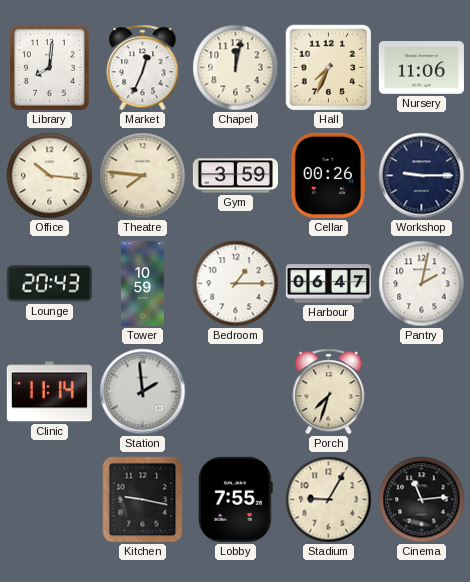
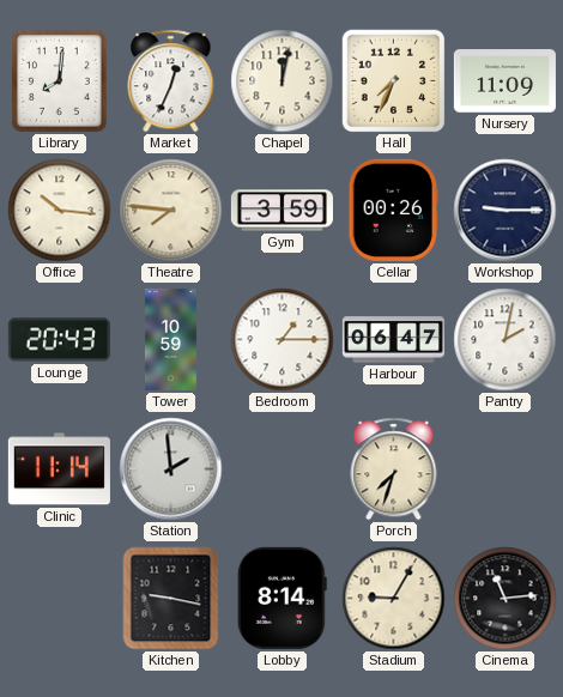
Nursery: 11:06 -> 11:09
Lobby: 7:55 -> 8:14
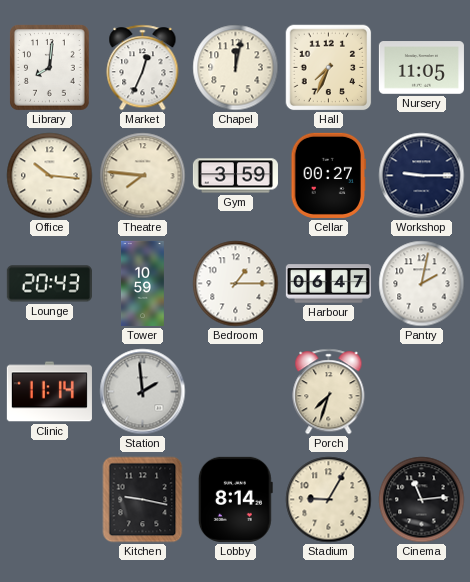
Nursery: 11:09 -> 11:05
Cellar: 00:26 -> 00:27
